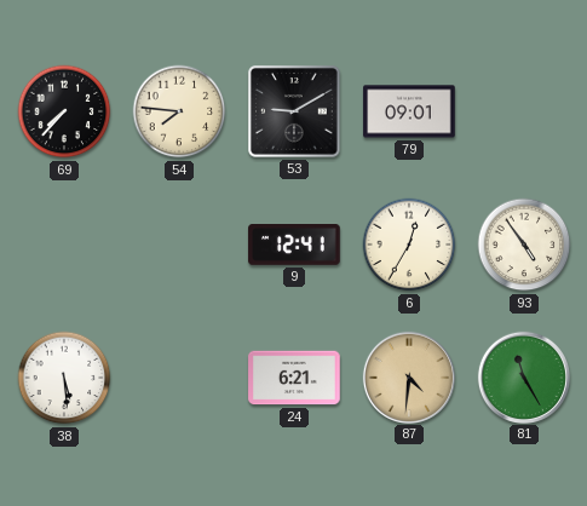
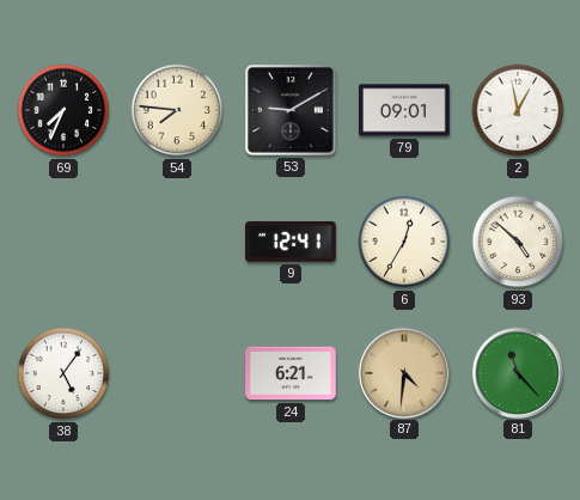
69: 7:37 -> 7:34
2: none -> 12:58
93: 4:54 -> 4:52
38: 5:29 -> 5:06
81: 11:25 -> 11:23
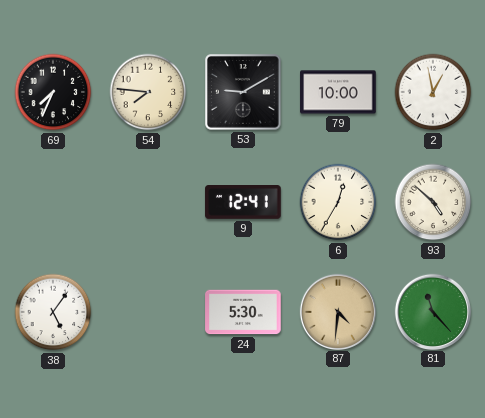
79: 09:01 -> 10:00
24: 6:21 -> 5:30
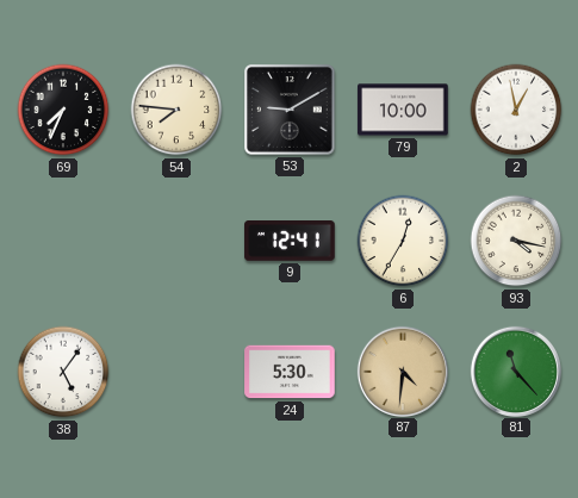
93: 4:52 -> 4:17
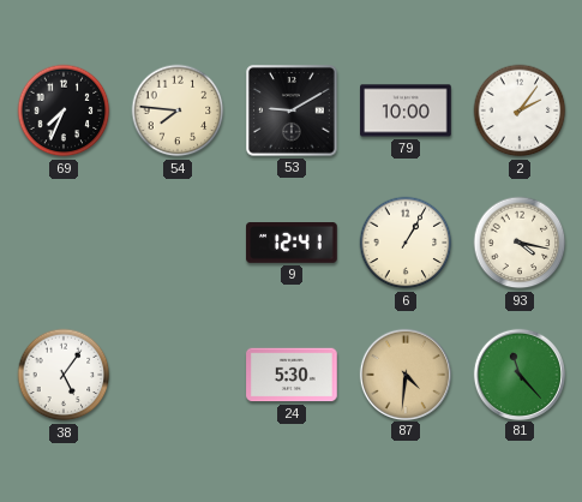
2: 12:58 -> 2:06
6: 12:35 -> 1:05
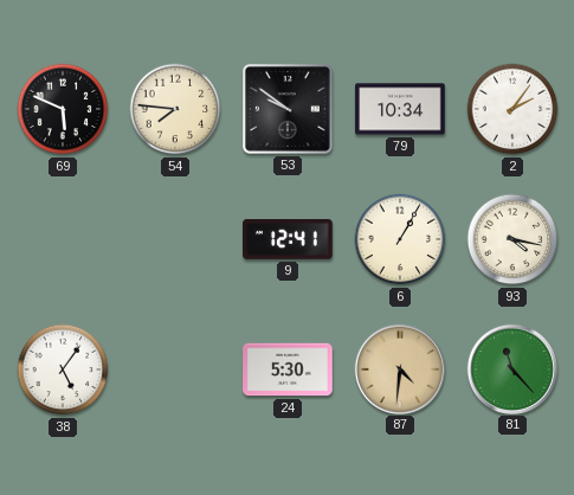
69: 7:34 -> 5:49
53: 9:10 -> 9:51
79: 10:00 -> 10:34
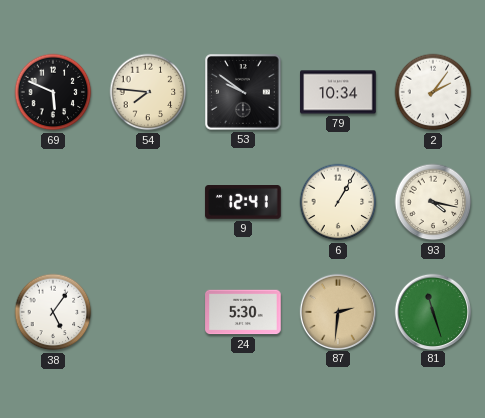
87: 4:31 -> 2:31
81: 11:23 -> 11:27
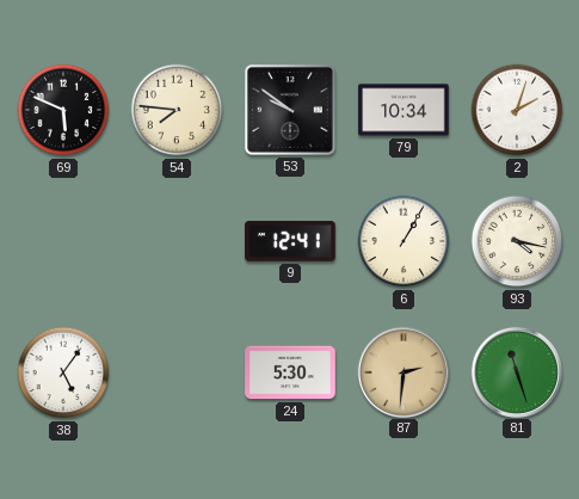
2: 2:06 -> 2:03
